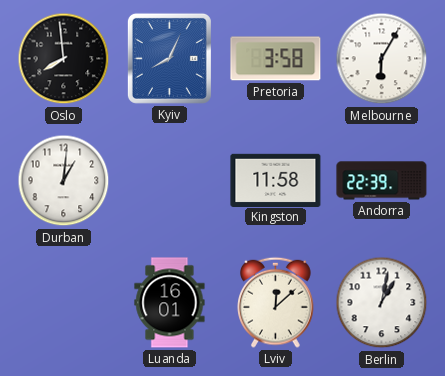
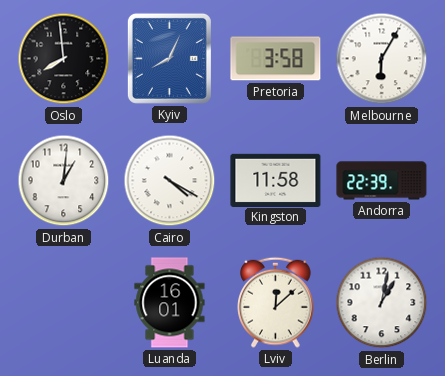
Cairo: none -> 4:20
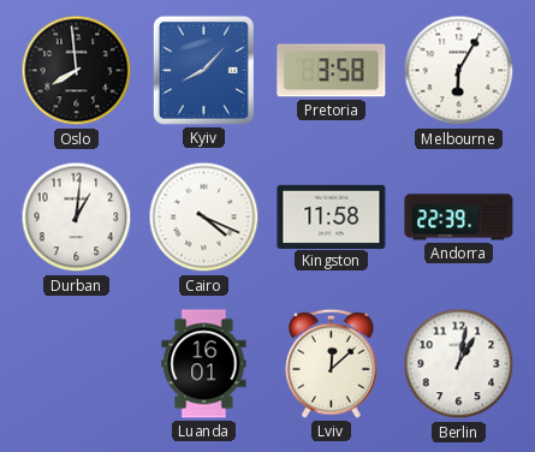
Kyiv: 8:04 -> 8:07
Cairo: 4:20 -> 4:19
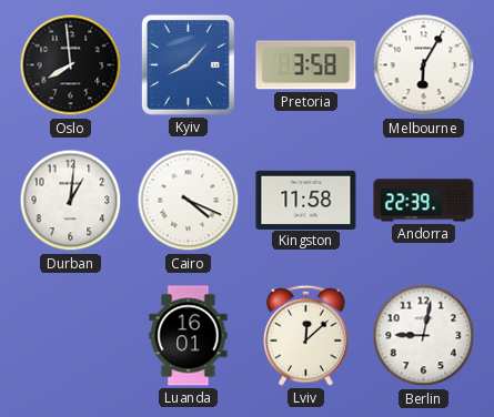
Berlin: 1:02 -> 9:02
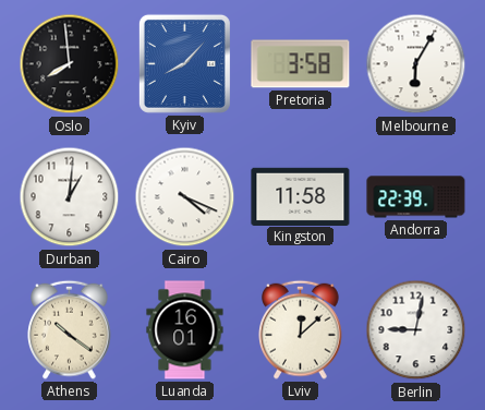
Athens: none -> 10:21
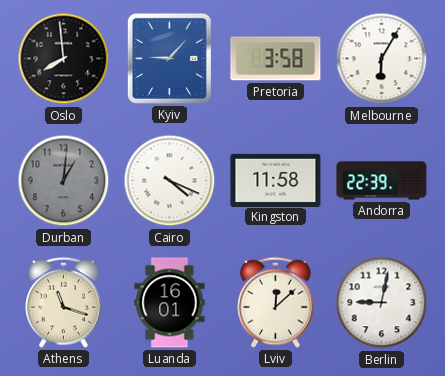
Kyiv: 8:07 -> 9:07
Durban dial: white -> grey
Athens: 10:21 -> 11:18
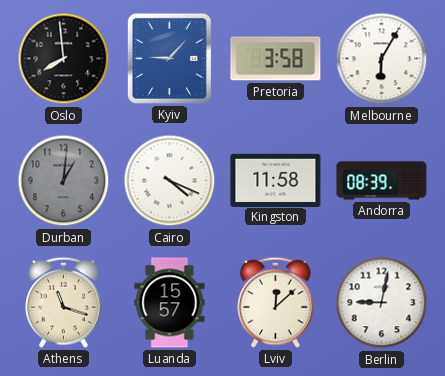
Andorra: 22:39 -> 08:39
Luanda: 16:01 -> 15:57
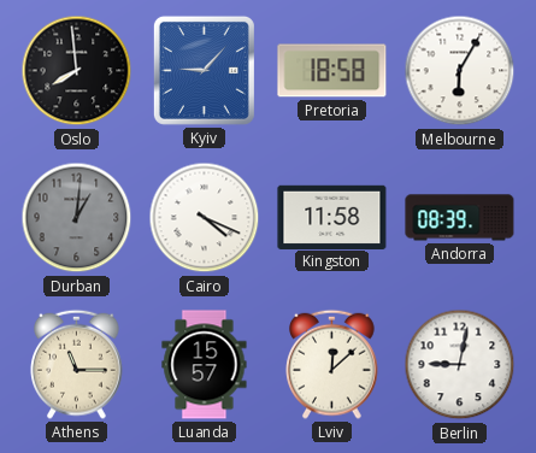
Pretoria: 3:58 -> 18:58
Athens: 11:18 -> 11:15
